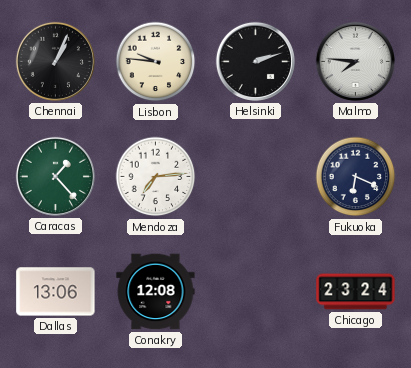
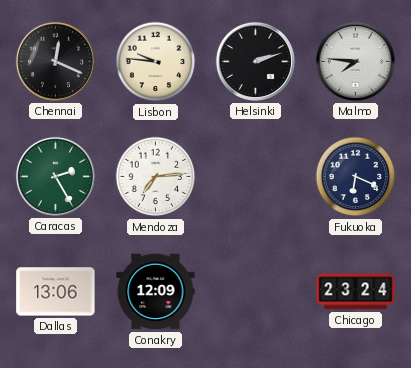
Chennai: 1:04 -> 12:19
Caracas: 1:23 -> 2:25
Conakry: 12:08 -> 12:09
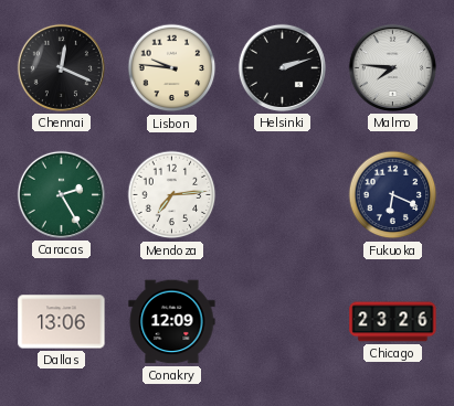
Chicago: 23:24 -> 23:26
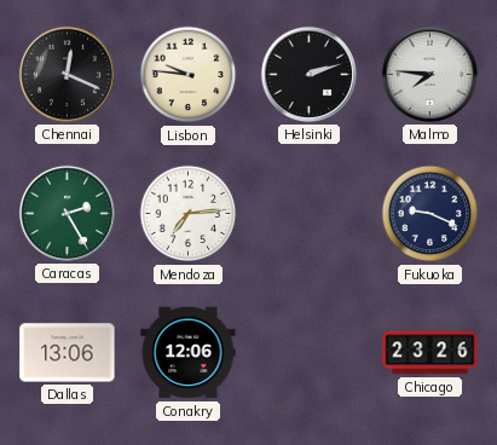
Fukuoka: 6:19 -> 9:19
Conakry: 12:09 -> 12:06
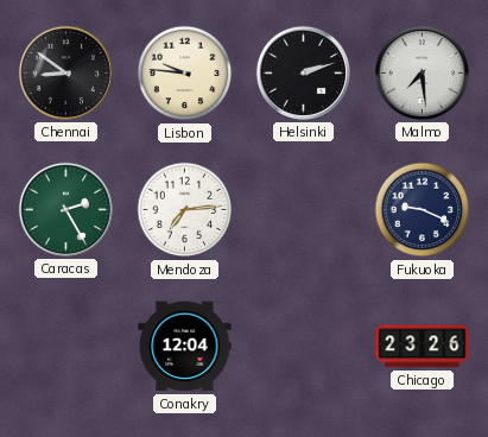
Chennai: 12:19 -> 8:51
Malmo: 7:46 -> 7:29
Dallas: 13:06 -> none
Conakry: 12:06 -> 12:04
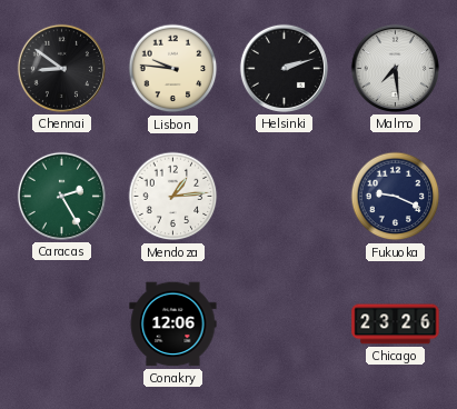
Mendoza: 7:14 -> 1:14
Conakry: 12:04 -> 12:06
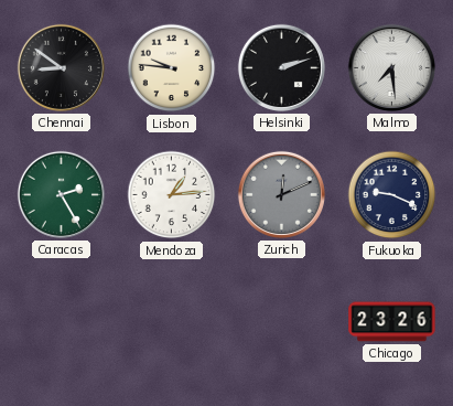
Zurich: none -> 12:11
Conakry: 12:06 -> none
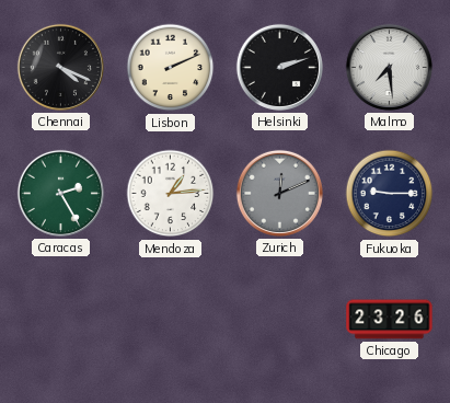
Chennai: 8:51 -> 4:19
Lisbon: 9:46 -> 2:11
Fukuoka: 9:19 -> 9:15
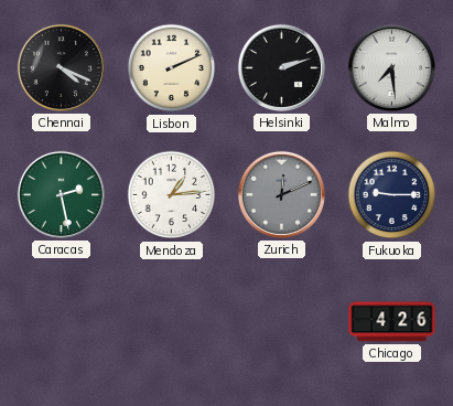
Caracas: 2:25 -> 2:28
Chicago: 23:26 -> 4:26
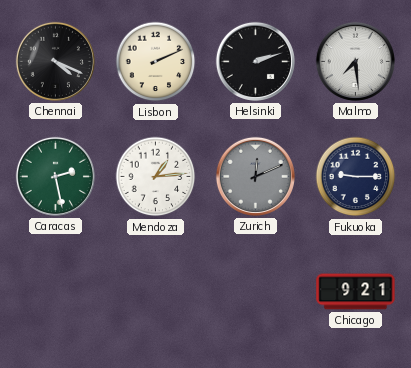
Chicago: 4:26 -> 9:21
